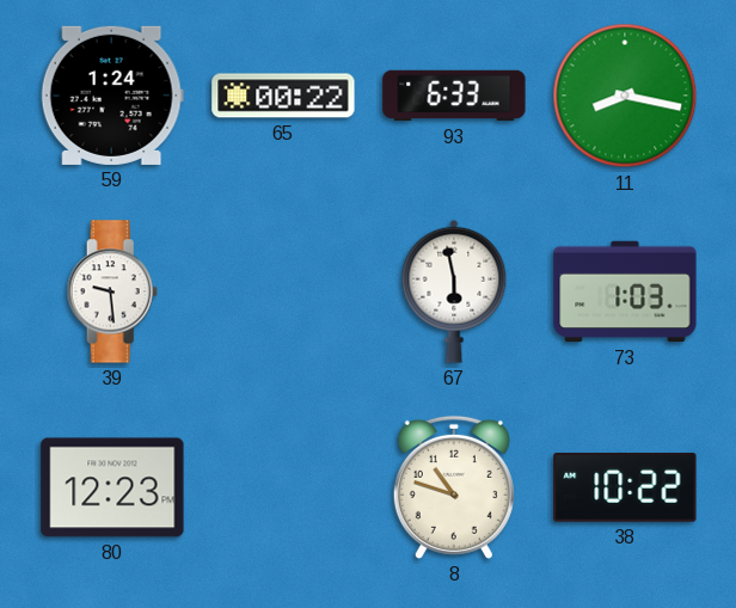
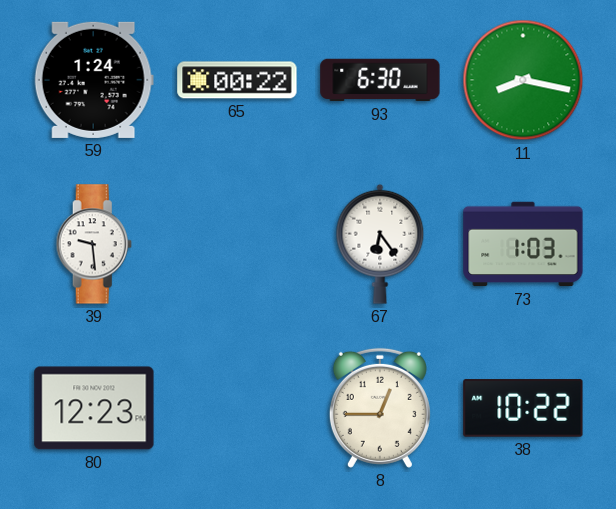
93: 6:33 -> 6:30
67: 5:58 -> 6:24
8: 10:48 -> 12:45
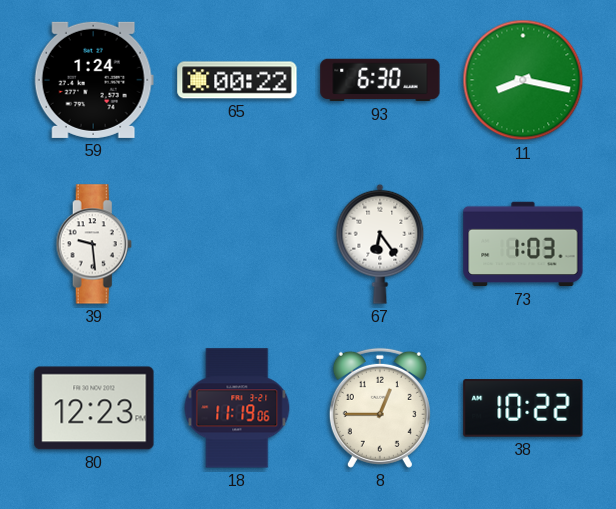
18: none -> 11:19
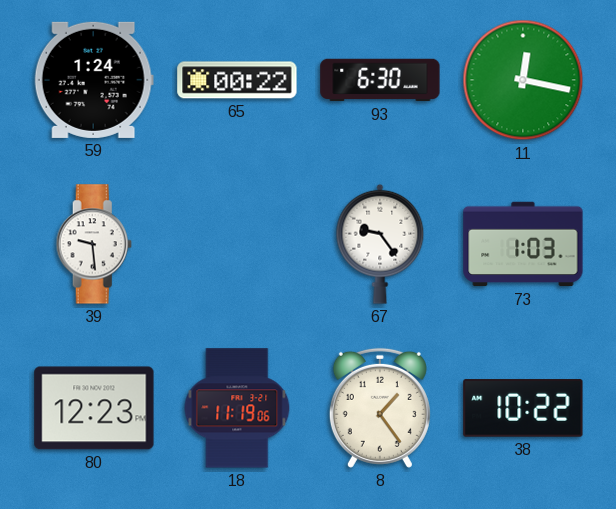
11: 8:17 -> 12:17
67: 6:24 -> 9:24
8: 12:45 -> 1:24
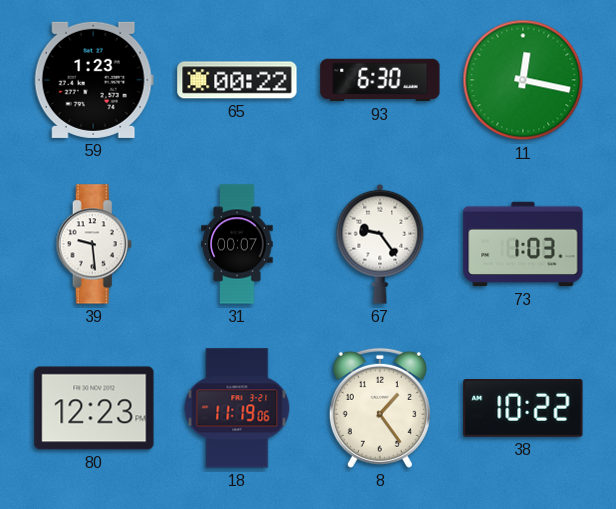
59: 1:24 -> 1:23
31: none -> 00:07
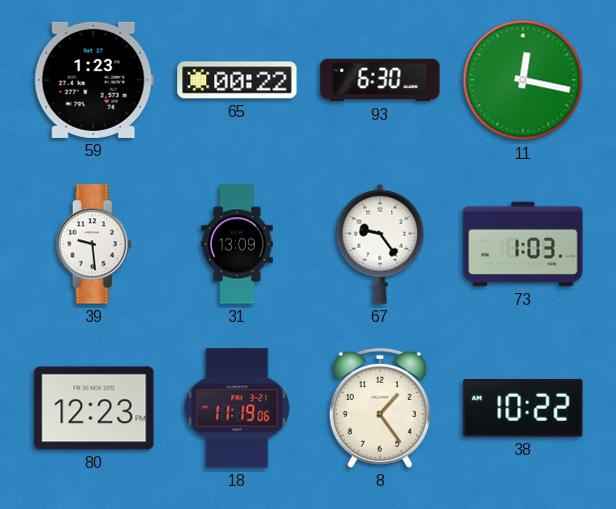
31: 00:07 -> 13:09
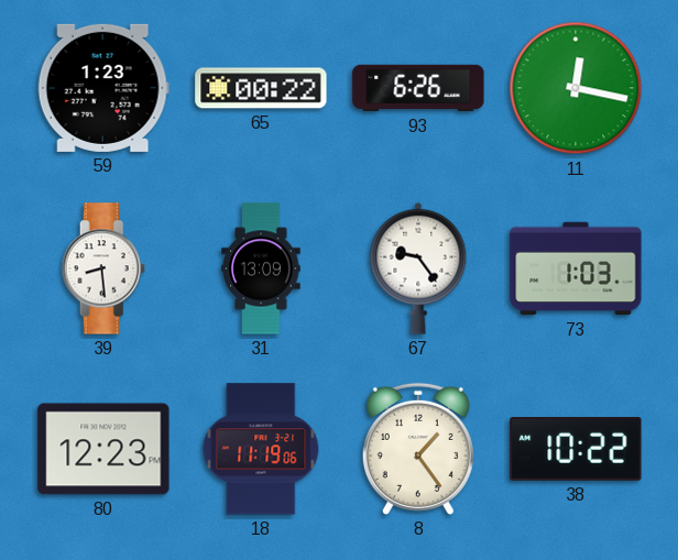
93: 6:30 -> 6:26
39: 9:29 -> 8:29
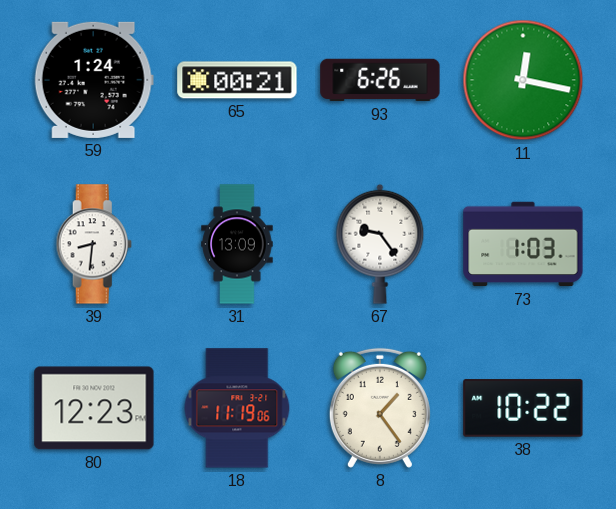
59: 1:23 -> 1:24
65: 00:22 -> 00:21
39: 8:29 -> 8:31
